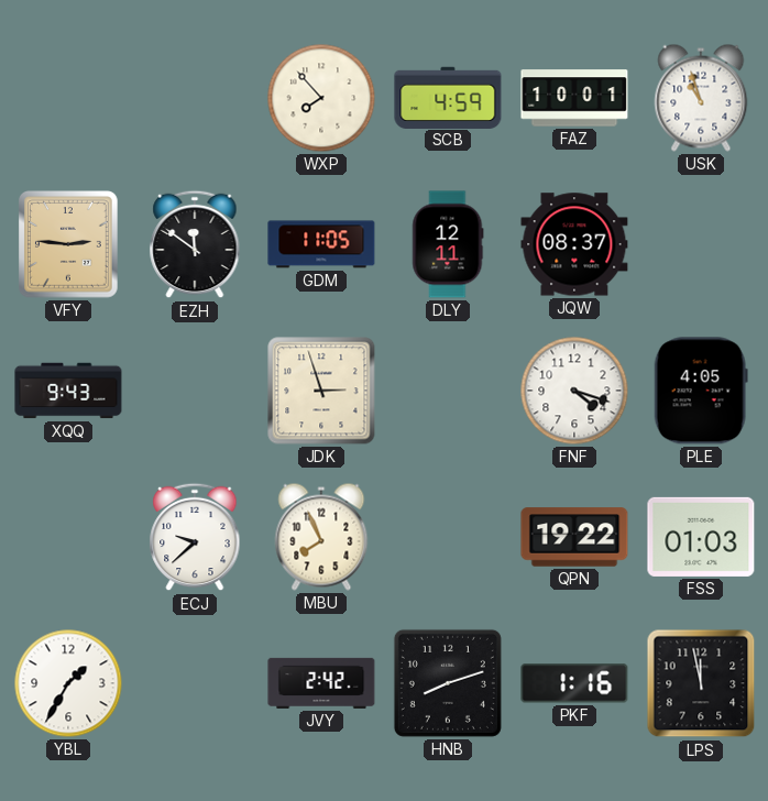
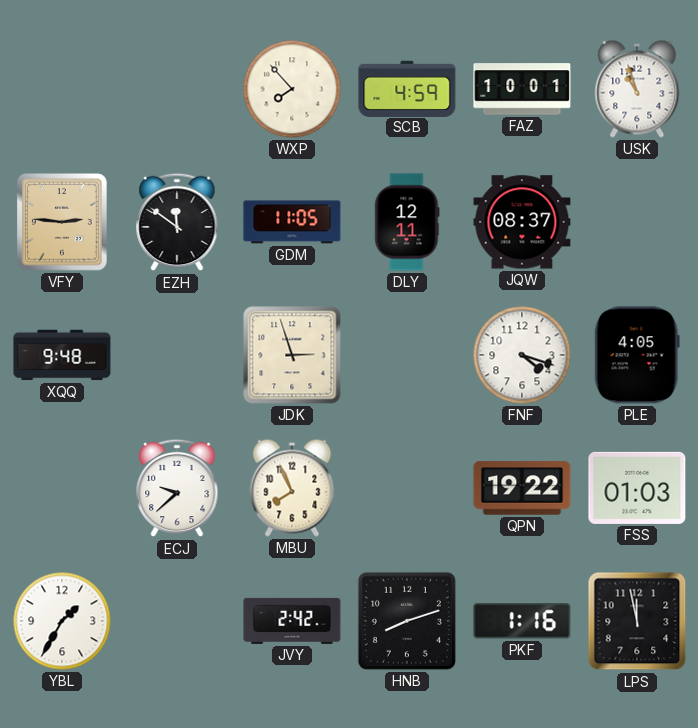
XQQ: 9:43 -> 9:48
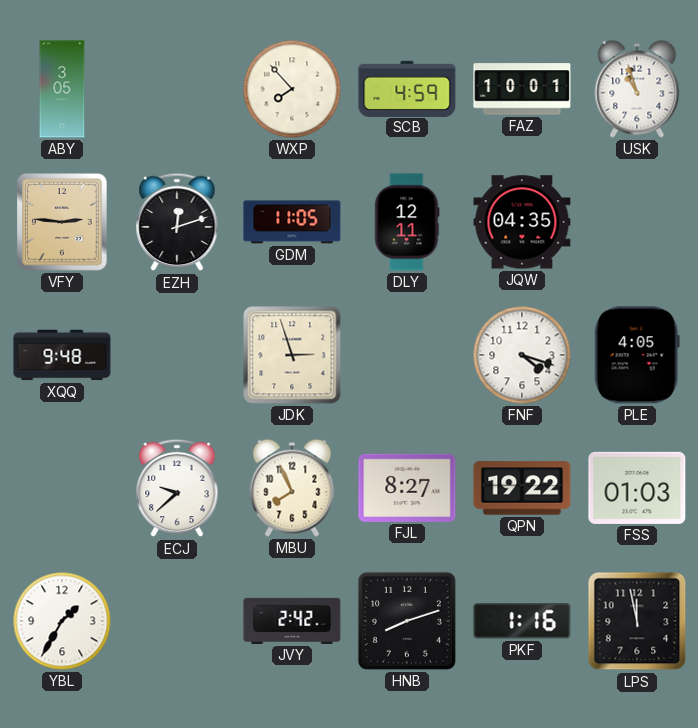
ABY: none -> 3:05
EZH: 11:51 -> 12:12
JQW: 08:37 -> 04:35
FJL: none -> 8:27
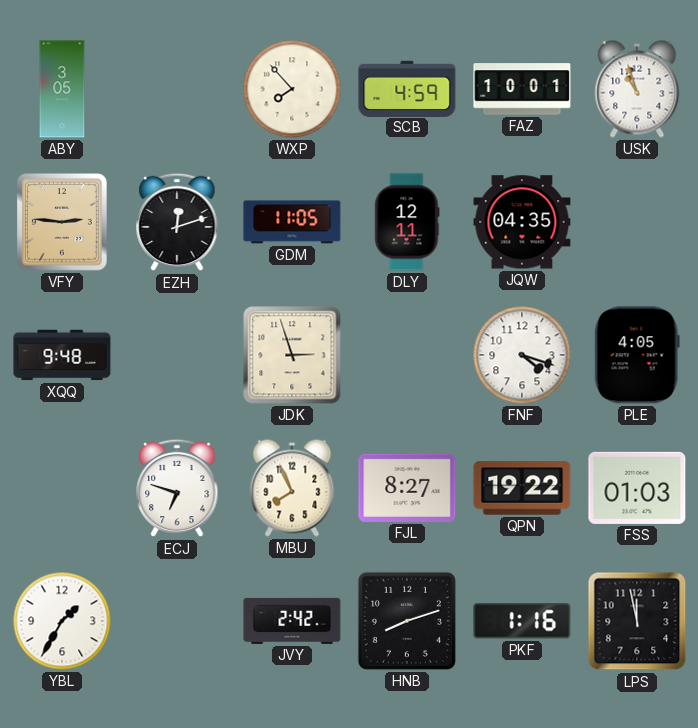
ECJ: 9:38 -> 6:48
